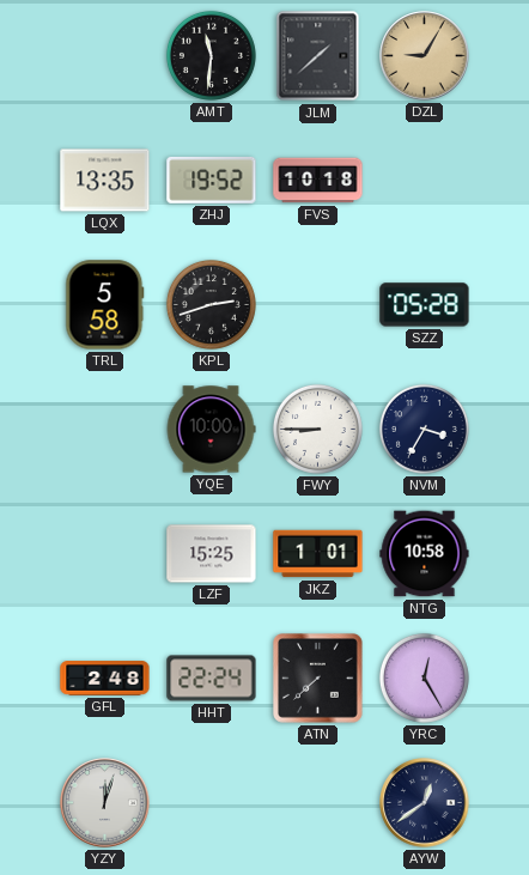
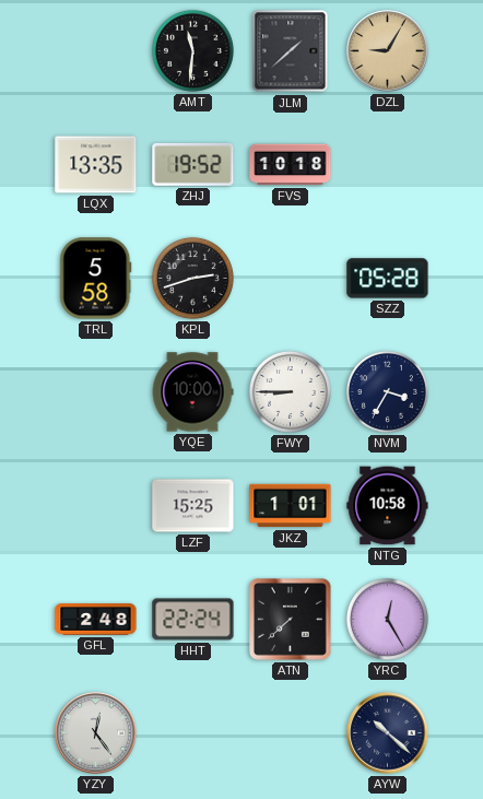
YZY: 12:03 -> 12:24
AYW: 12:39 -> 10:22
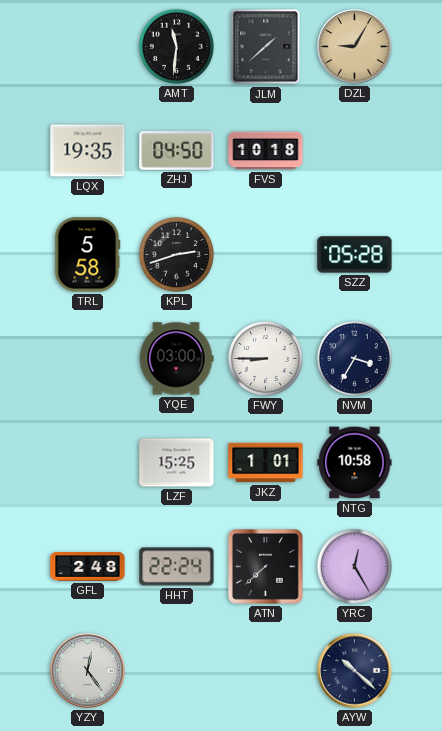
LQX: 13:35 -> 19:35
ZHJ: 19:52 -> 04:50
YQE: 10:00 -> 03:00
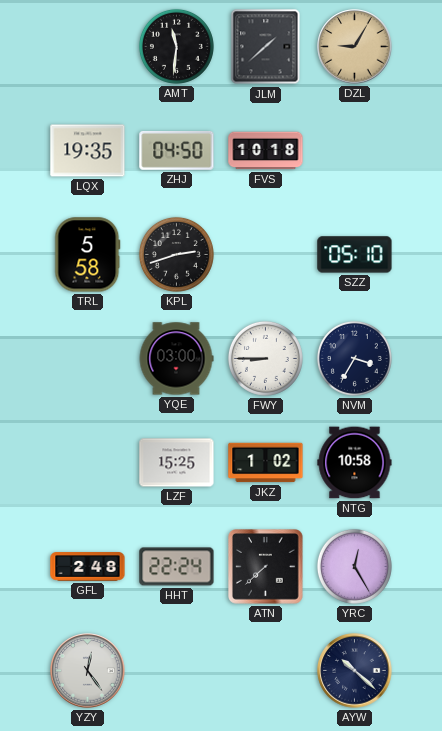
SZZ: 05:28 -> 05:10
JKZ: 1:01 -> 1:02
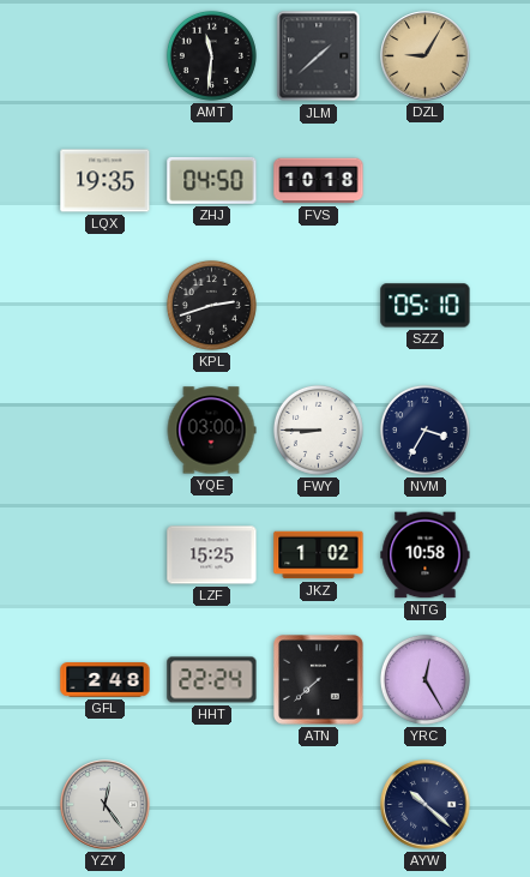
TRL: 5:58 -> none
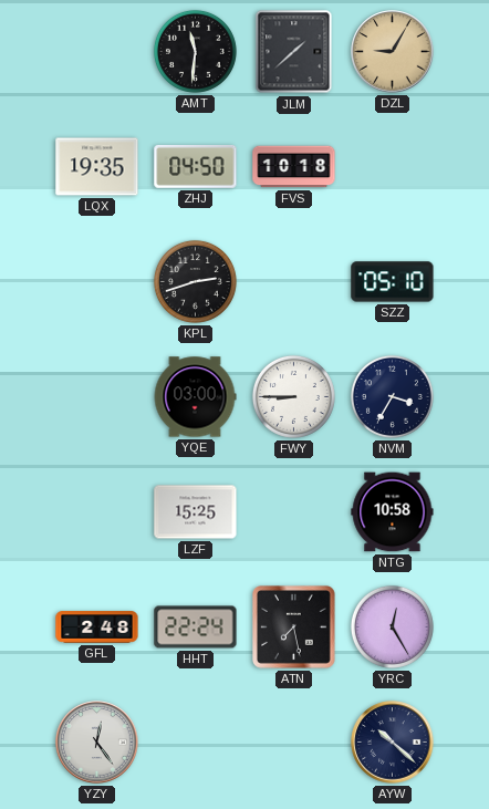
JKZ: 1:02 -> none
ATN: 7:38 -> 7:28
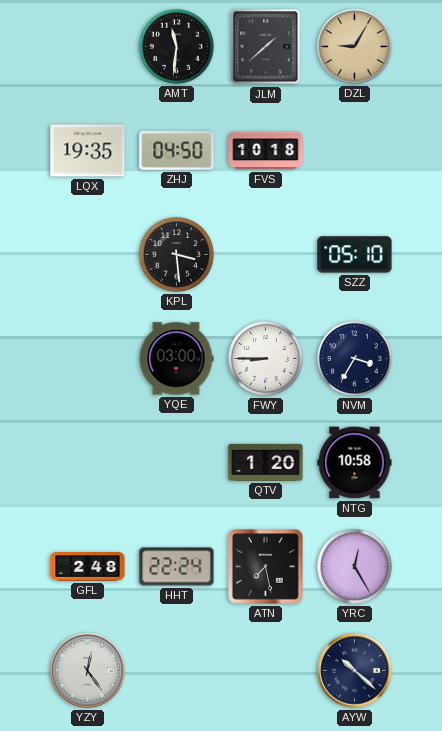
KPL: 2:42 -> 3:29
LZF: 15:25 -> none
QTV: none -> 1:20
